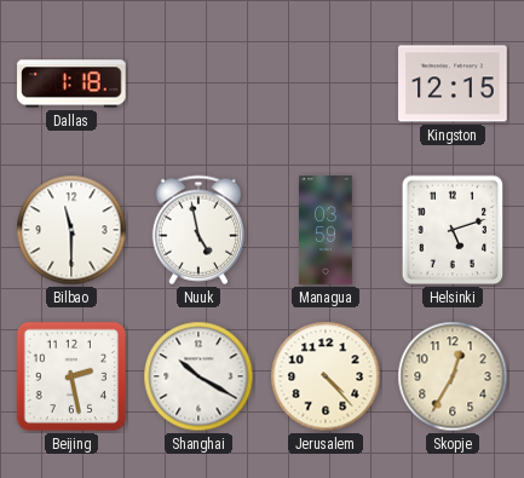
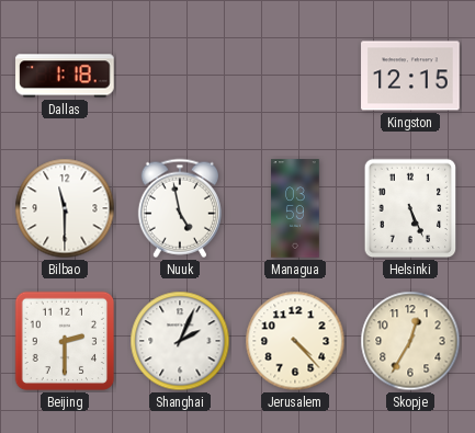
Helsinki: 5:12 -> 5:26
Beijing: 2:28 -> 2:30
Shanghai: 10:20 -> 2:04
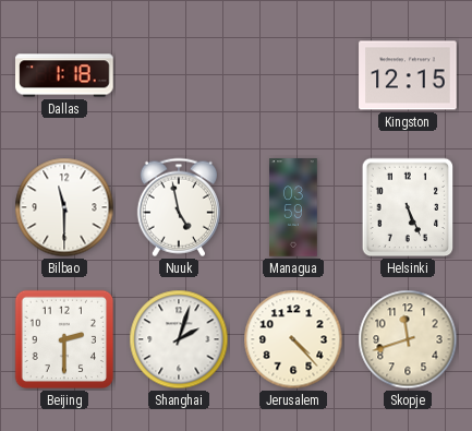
Shanghai: 2:04 -> 2:03
Skopje: 12:35 -> 11:42
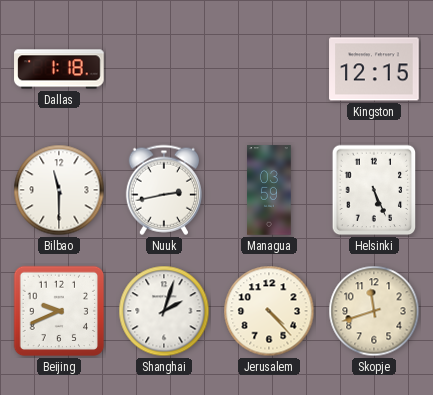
Nuuk: 4:58 -> 2:43
Beijing: 2:30 -> 9:41
